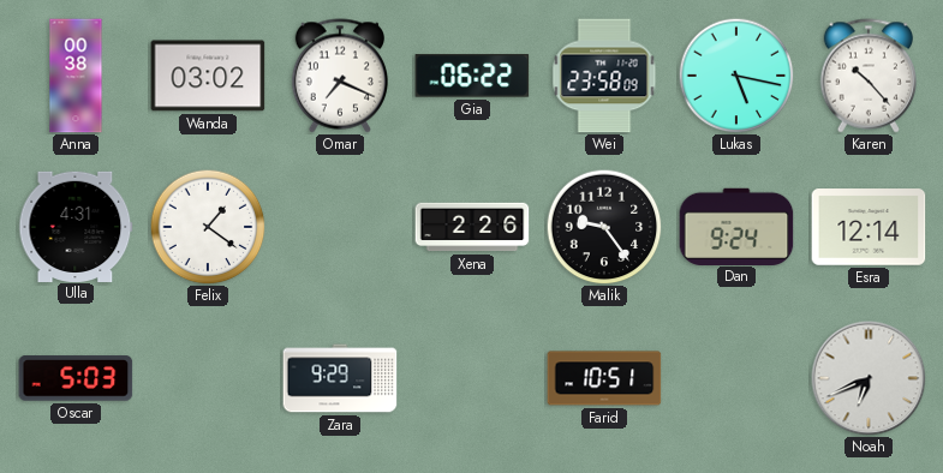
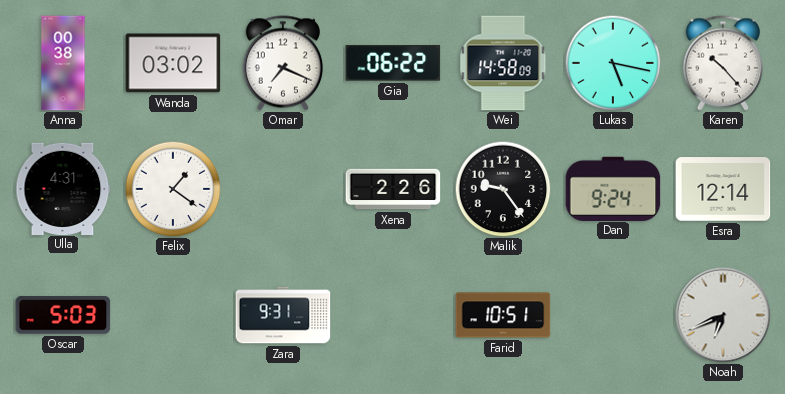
Wei: 23:58 -> 14:58
Zara: 9:29 -> 9:31
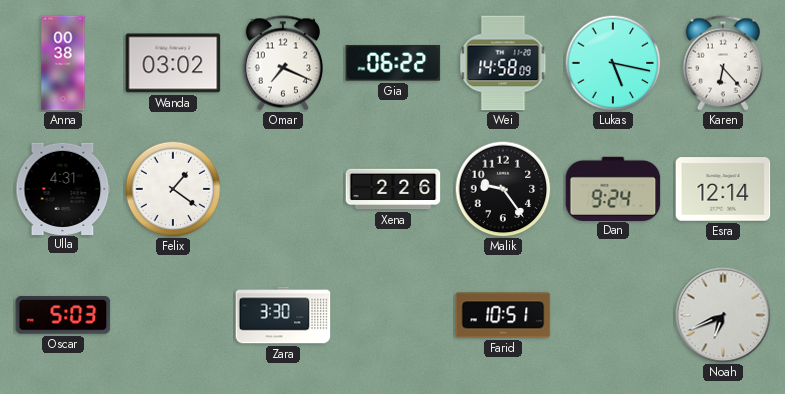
Karen: 10:23 -> 6:23
Zara: 9:31 -> 3:30
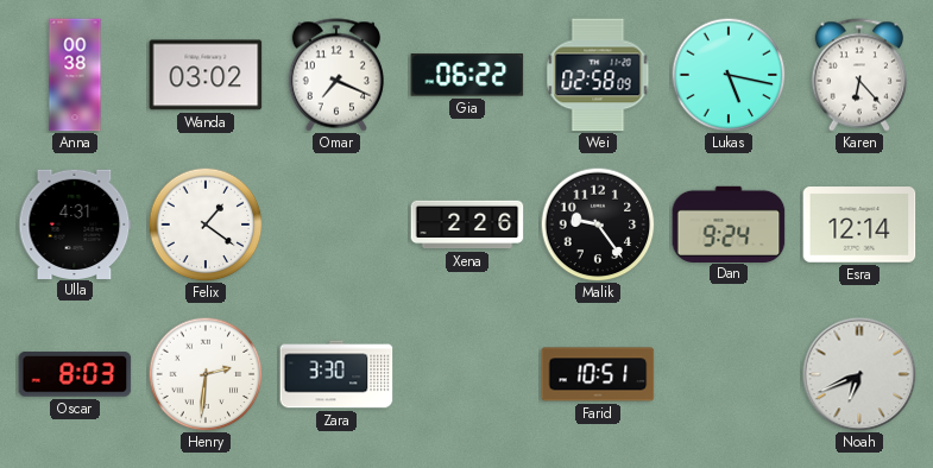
Wei: 14:58 -> 02:58
Oscar: 5:03 -> 8:03
Henry: none -> 2:31
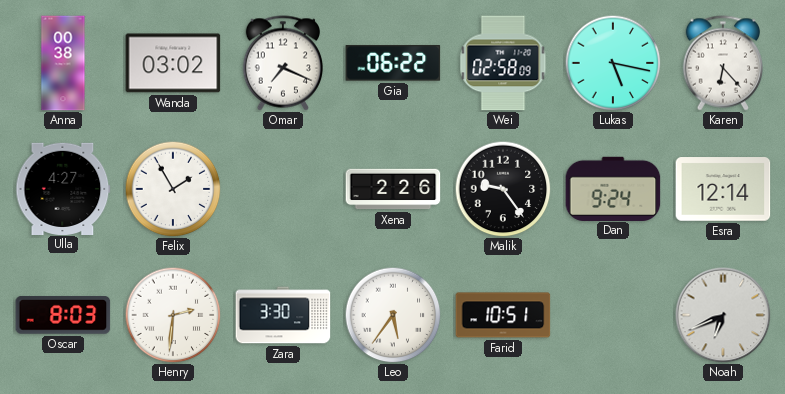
Ulla: 4:31 -> 4:27
Felix: 1:21 -> 1:55
Leo: none -> 5:36
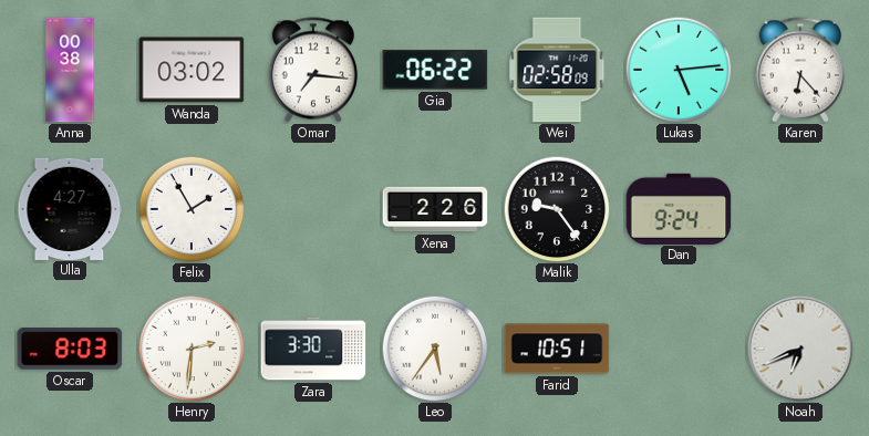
Omar: 7:19 -> 7:16
Lukas: 5:17 -> 5:14
Esra: 12:14 -> none
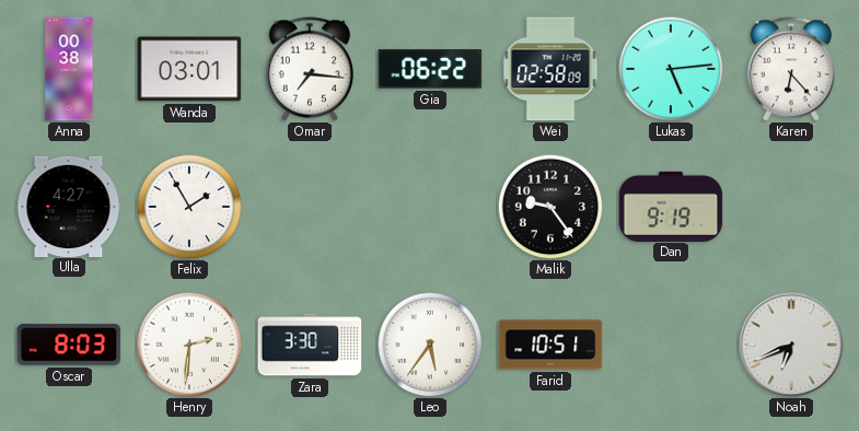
Wanda: 03:02 -> 03:01
Xena: 2:26 -> none
Dan: 9:24 -> 9:19
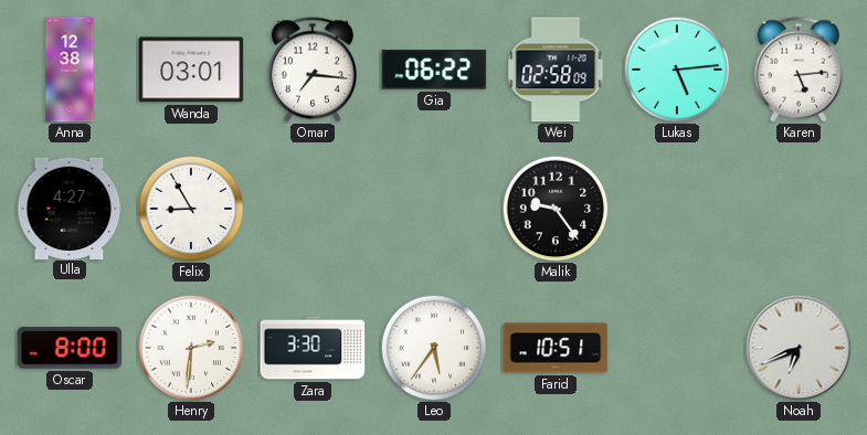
Anna: 00:38 -> 12:38
Karen: 6:23 -> 5:14
Felix: 1:55 -> 8:55
Dan: 9:19 -> none
Oscar: 8:03 -> 8:00
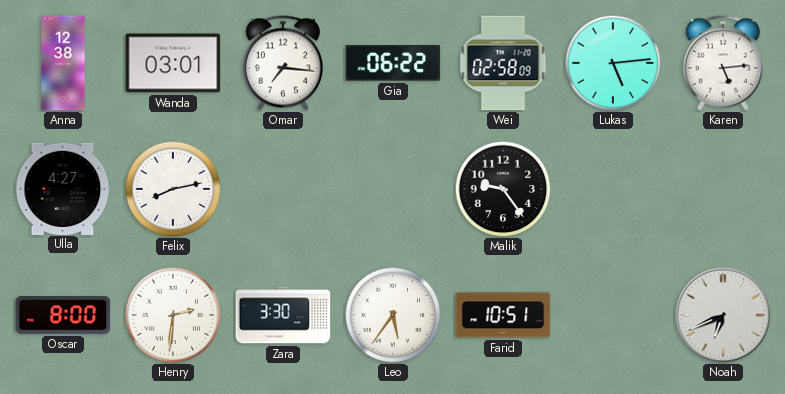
Felix: 8:55 -> 8:13
